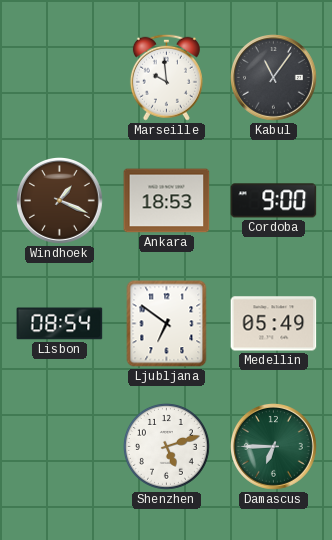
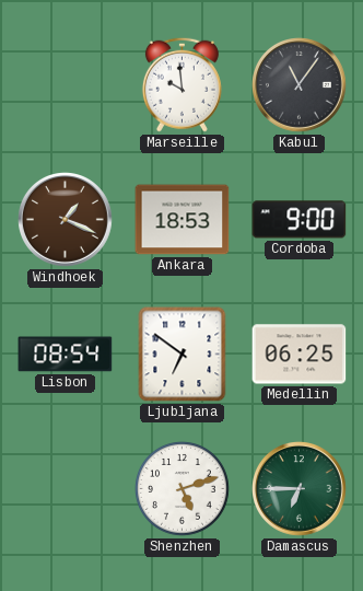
Medellin: 05:49 -> 06:25
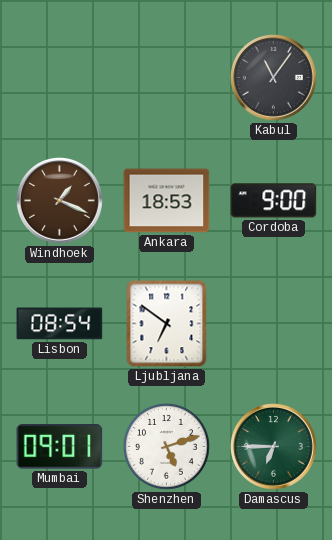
Marseille: 9:59 -> none
Medellin: 06:25 -> none
Mumbai: none -> 09:01
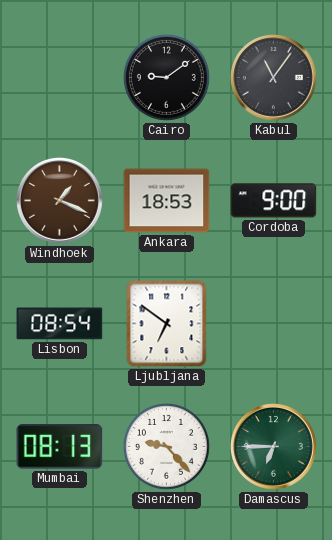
Cairo: none -> 9:09
Mumbai: 09:01 -> 08:13
Shenzhen: 5:12 -> 9:23
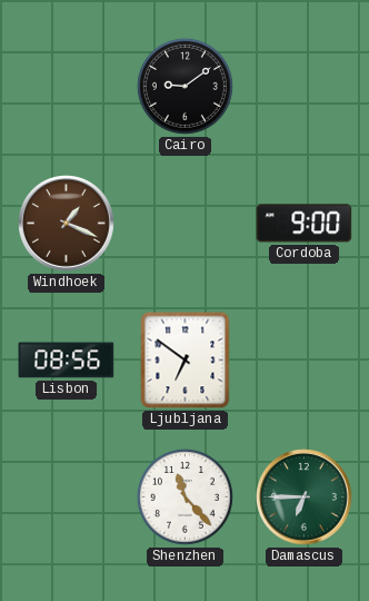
Kabul: 11:06 -> none
Ankara: 18:53 -> none
Lisbon: 08:54 -> 08:56
Mumbai: 08:13 -> none
Shenzhen: 9:23 -> 11:23
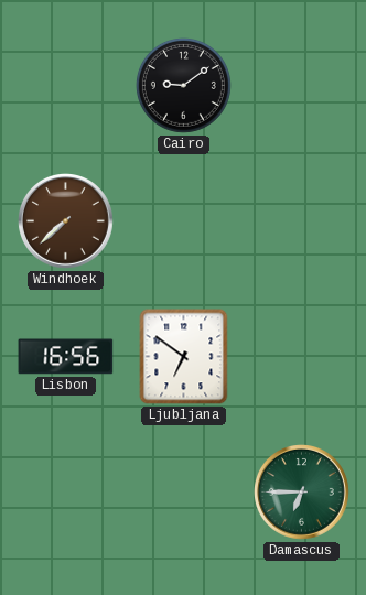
Windhoek: 1:19 -> 7:38
Cordoba: 9:00 -> none
Lisbon: 08:56 -> 16:56
Shenzhen: 11:23 -> none
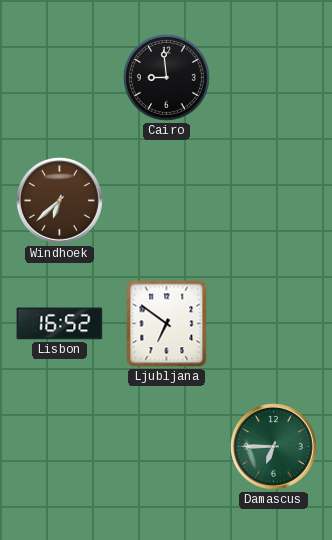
Cairo: 9:09 -> 8:59
Windhoek: 7:38 -> 6:38
Lisbon: 16:56 -> 16:52
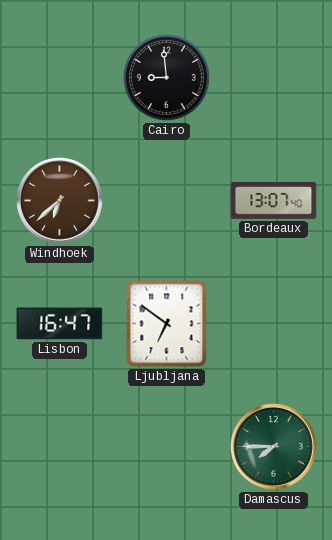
Bordeaux: none -> 13:07
Lisbon: 16:52 -> 16:47
Damascus: 6:45 -> 7:45
